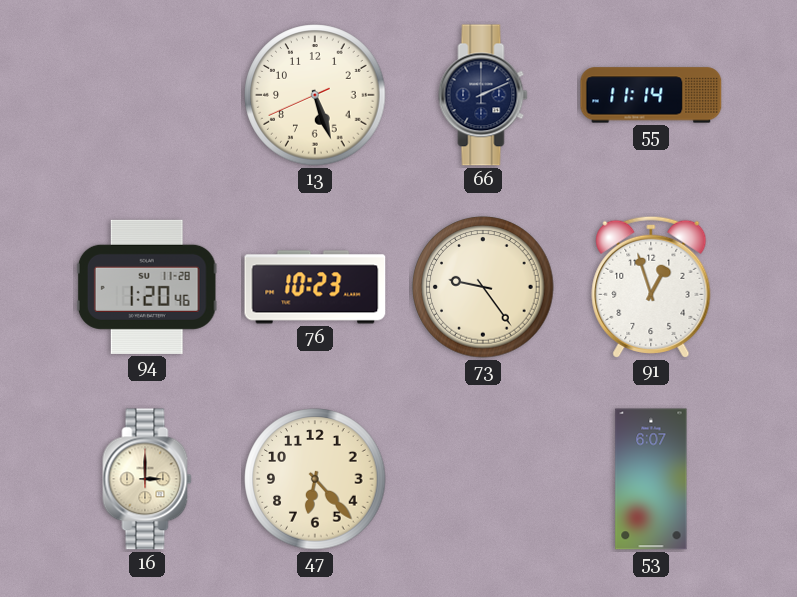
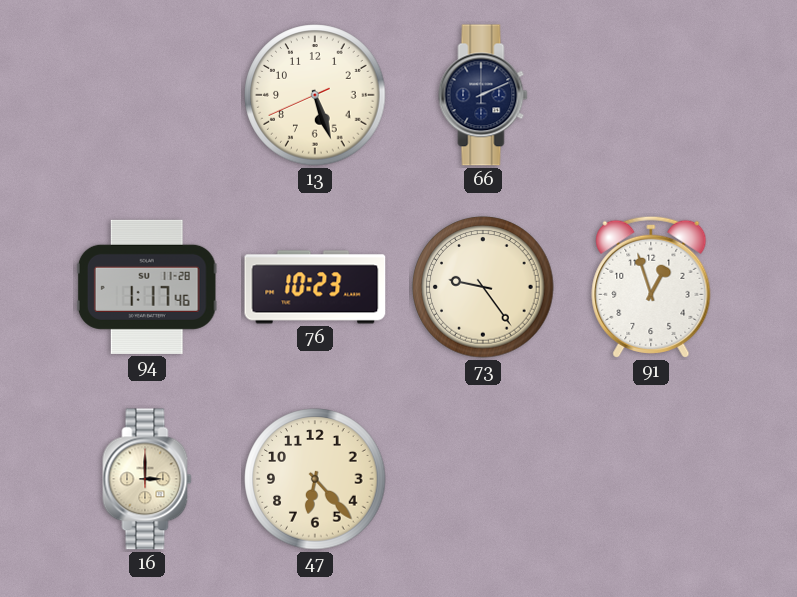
55: 11:14 -> none
94: 1:20 -> 1:17
53: 6:07 -> none
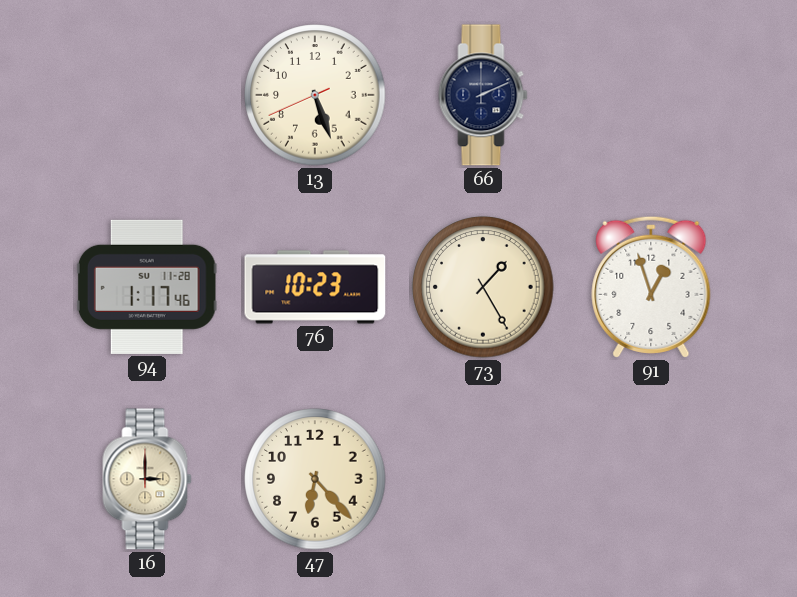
73: 9:24 -> 1:25
